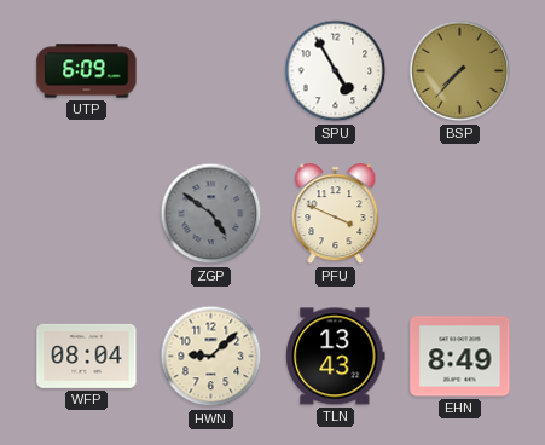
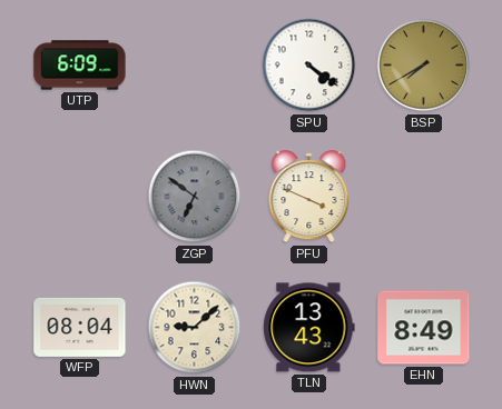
SPU: 4:55 -> 4:21
BSP: 7:37 -> 7:40
ZGP: 4:51 -> 6:51
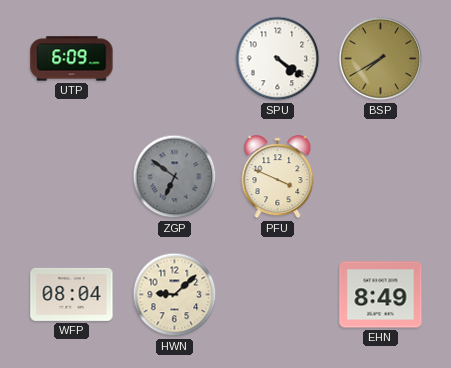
TLN: 13:43 -> none
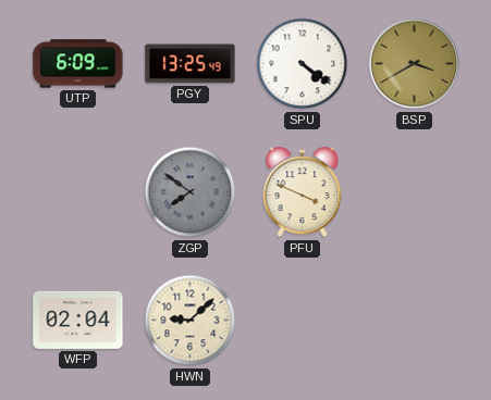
PGY: none -> 13:25
BSP: 7:40 -> 3:40
ZGP: 6:51 -> 7:51
WFP: 08:04 -> 02:04
EHN: 8:49 -> none
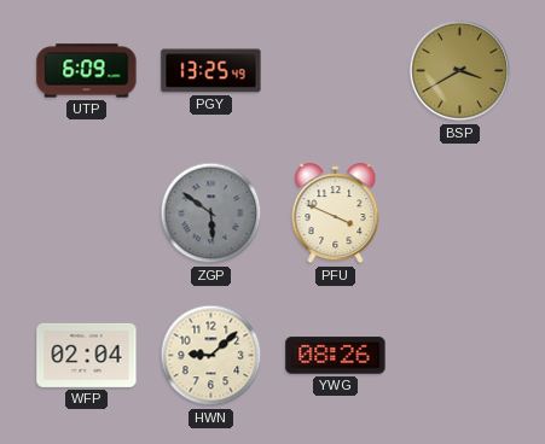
SPU: 4:21 -> none
ZGP: 7:51 -> 5:51
YWG: none -> 08:26
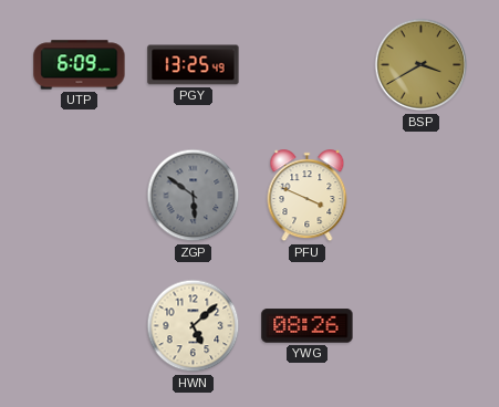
WFP: 02:04 -> none
HWN: 9:08 -> 5:08
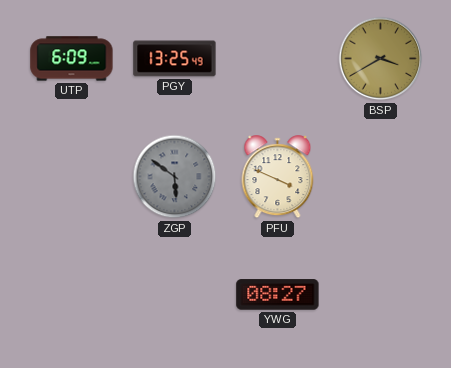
HWN: 5:08 -> none
YWG: 08:26 -> 08:27
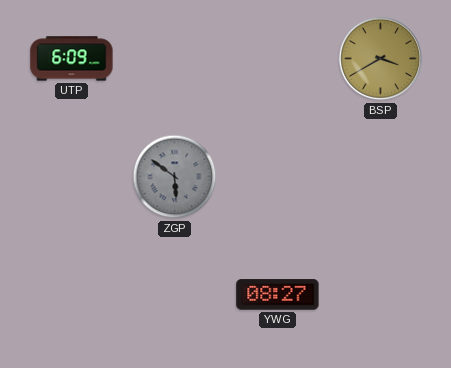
PGY: 13:25 -> none
PFU: 3:49 -> none
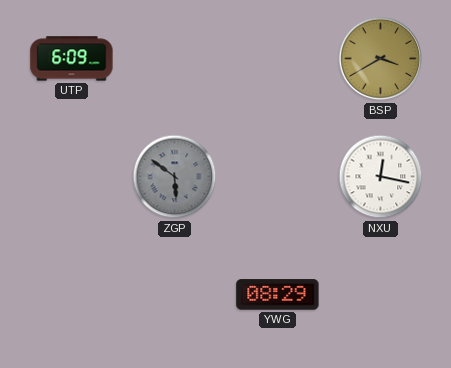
NXU: none -> 12:17
YWG: 08:27 -> 08:29
